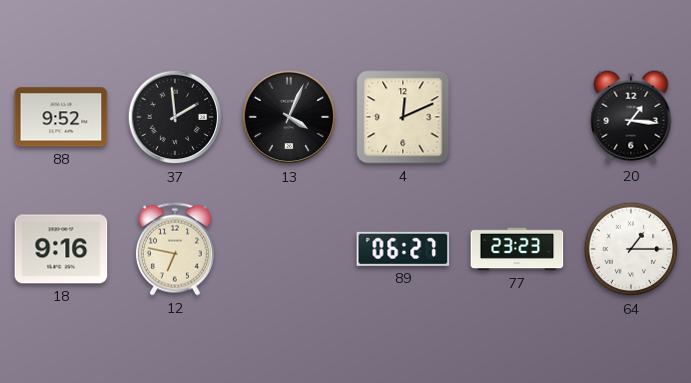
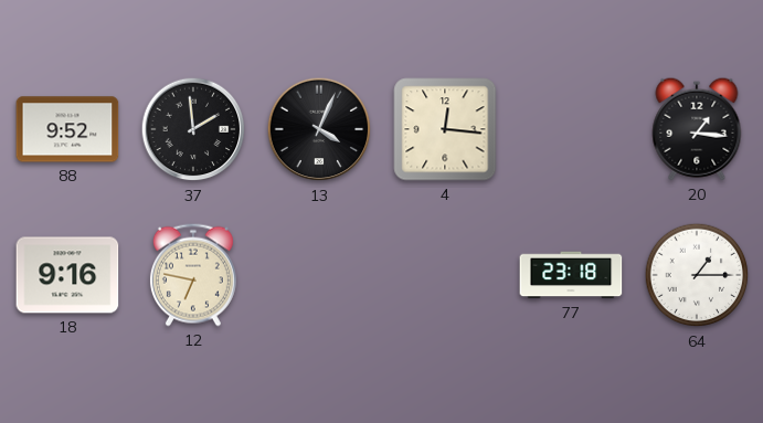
4: 12:11 -> 12:16
89: 06:27 -> none
77: 23:23 -> 23:18
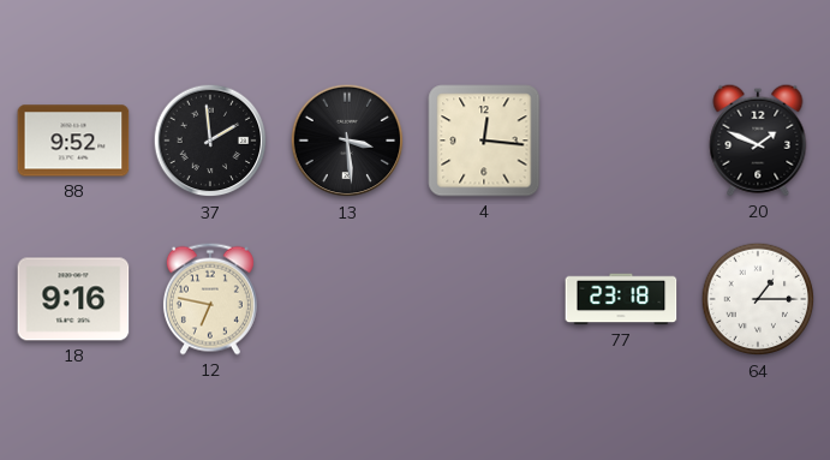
13: 4:04 -> 3:29
20: 1:16 -> 1:49
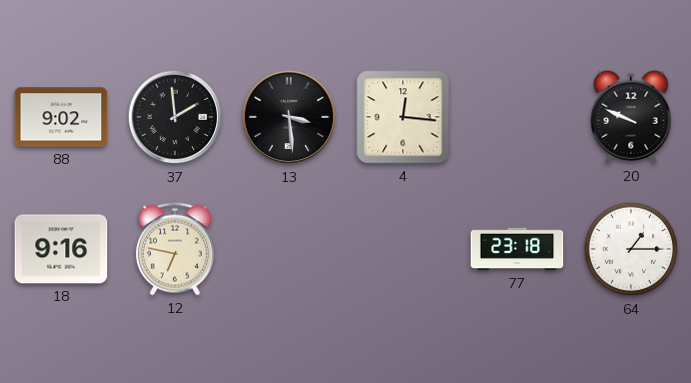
88: 9:52 -> 9:02
20: 1:49 -> 9:49
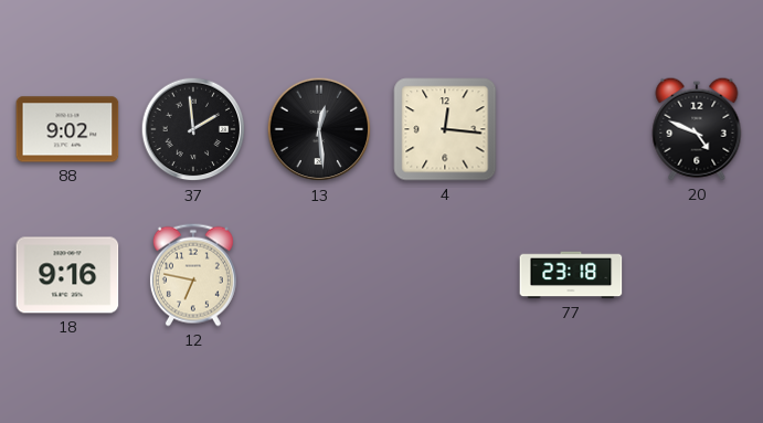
13: 3:29 -> 12:29
20: 9:49 -> 4:49
64: 1:15 -> none
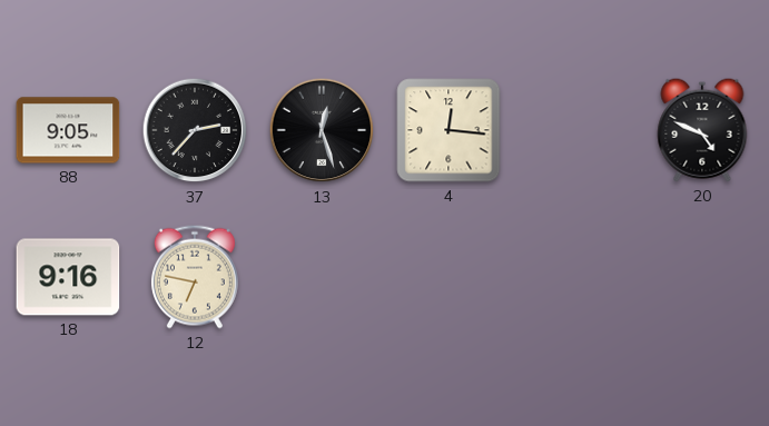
88: 9:02 -> 9:05
37: 1:59 -> 2:37
13: 12:29 -> 12:27
77: 23:18 -> none
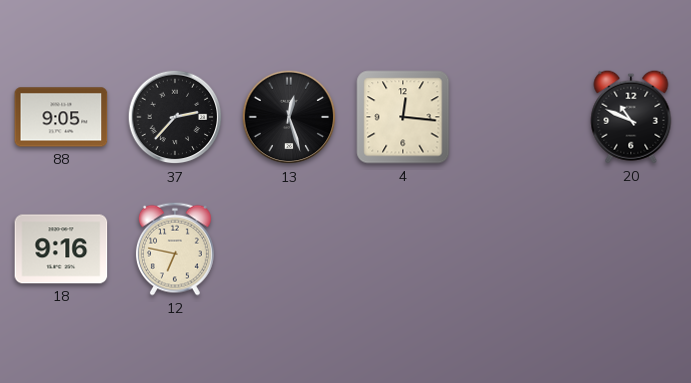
20: 4:49 -> 10:49
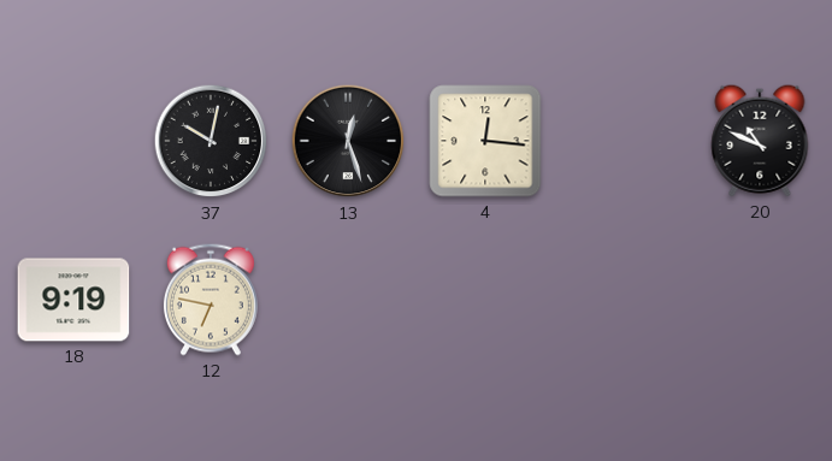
88: 9:05 -> none
37: 2:37 -> 10:02
18: 9:16 -> 9:19
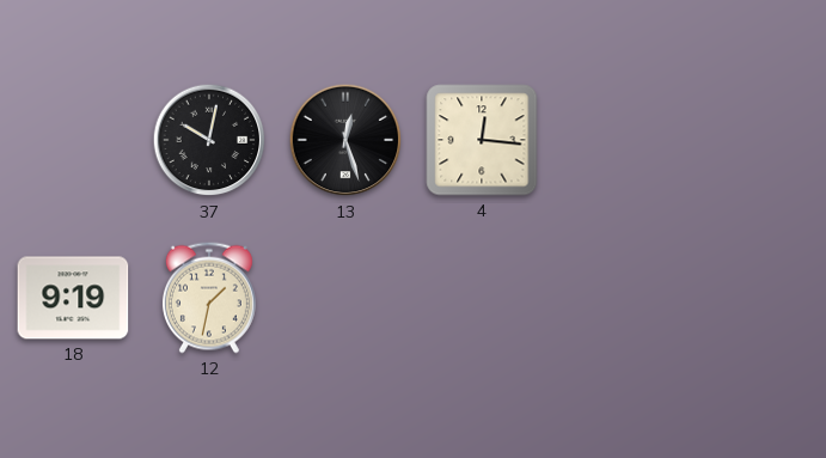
20: 10:49 -> none
12: 6:47 -> 1:32
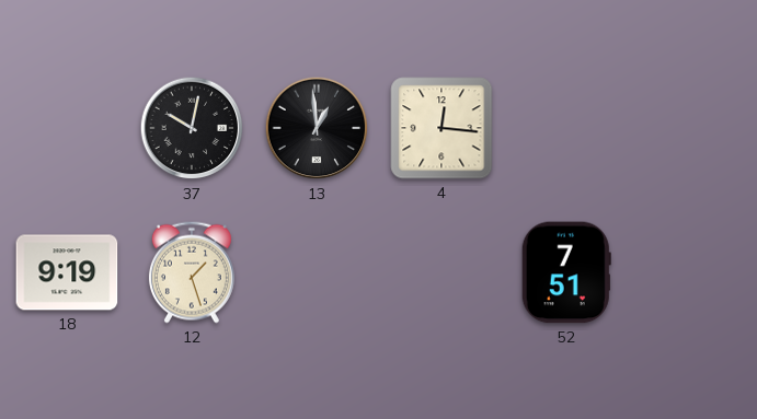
13: 12:27 -> 12:59
12: 1:32 -> 1:27
52: none -> 7:51
